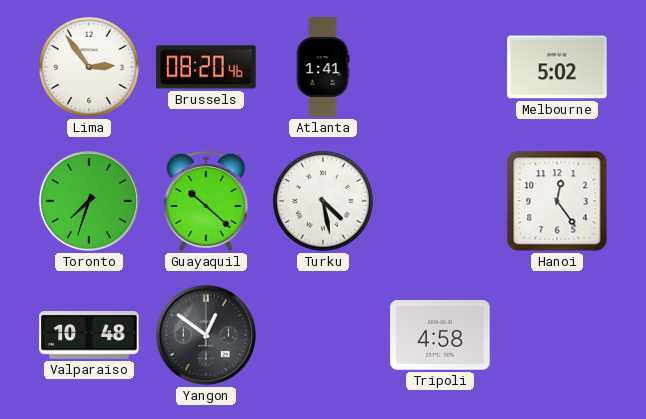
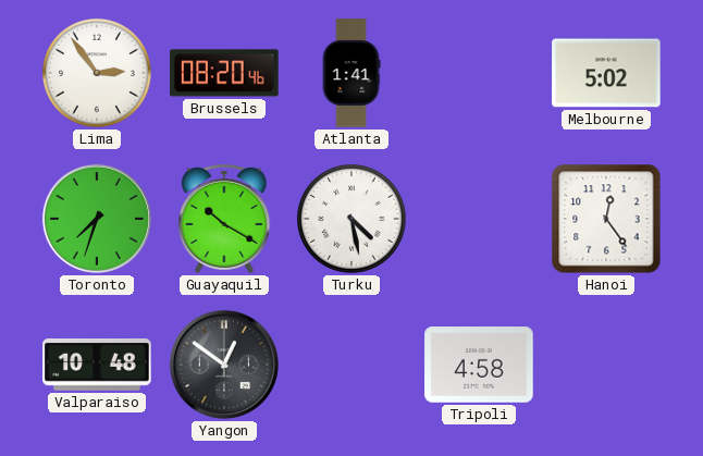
Guayaquil: 10:22 -> 10:20
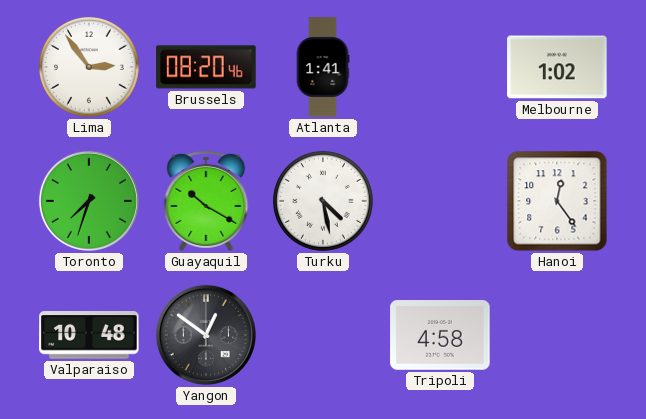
Melbourne: 5:02 -> 1:02
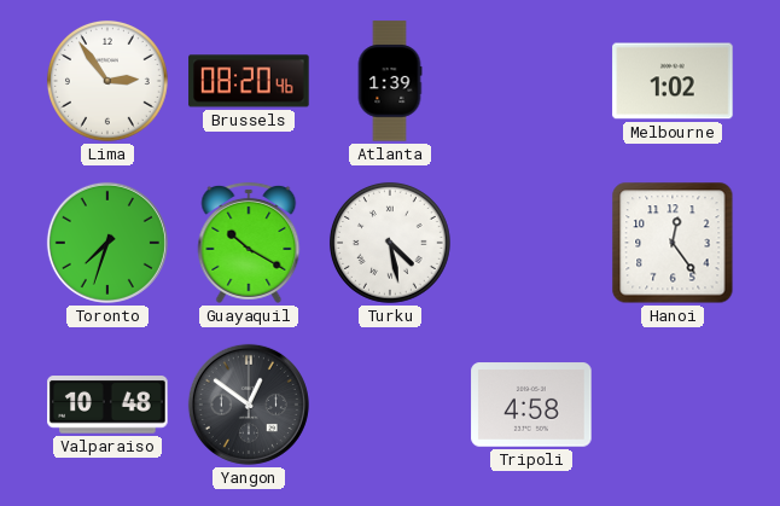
Atlanta: 1:41 -> 1:39
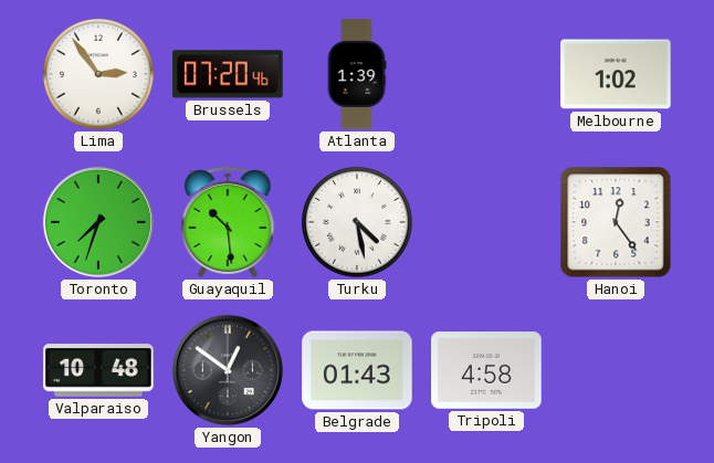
Brussels: 08:20 -> 07:20
Guayaquil: 10:20 -> 10:29
Belgrade: none -> 01:43
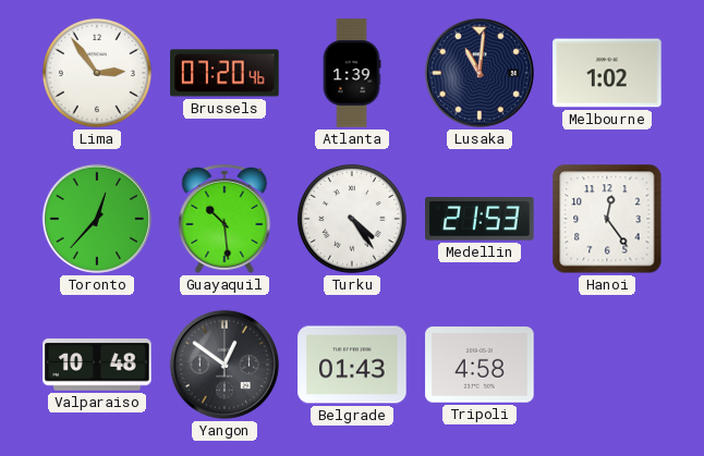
Lusaka: none -> 11:01
Toronto: 7:33 -> 12:37
Turku: 4:28 -> 4:24
Medellin: none -> 21:53
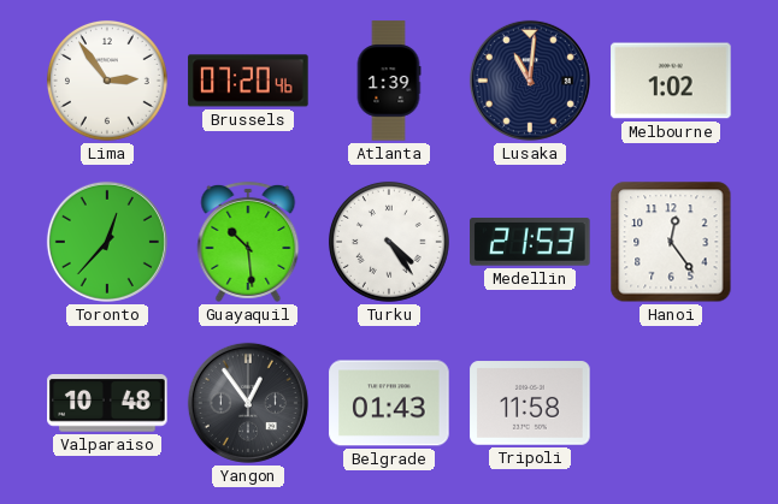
Yangon: 12:51 -> 12:54
Tripoli: 4:58 -> 11:58
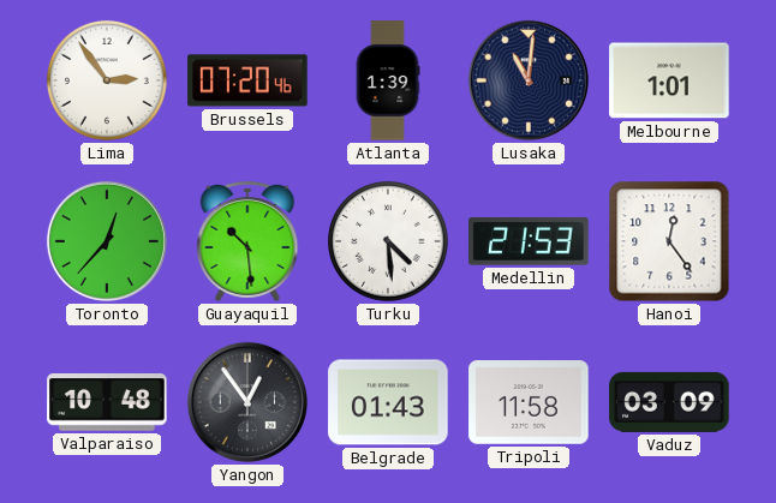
Melbourne: 1:02 -> 1:01
Turku: 4:24 -> 4:29
Vaduz: none -> 03:09
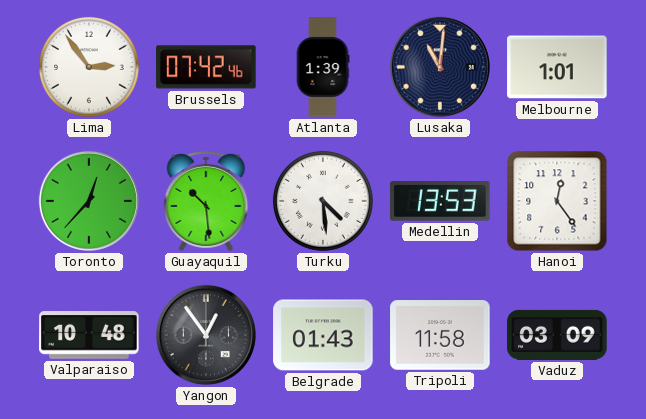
Brussels: 07:20 -> 07:42
Medellin: 21:53 -> 13:53
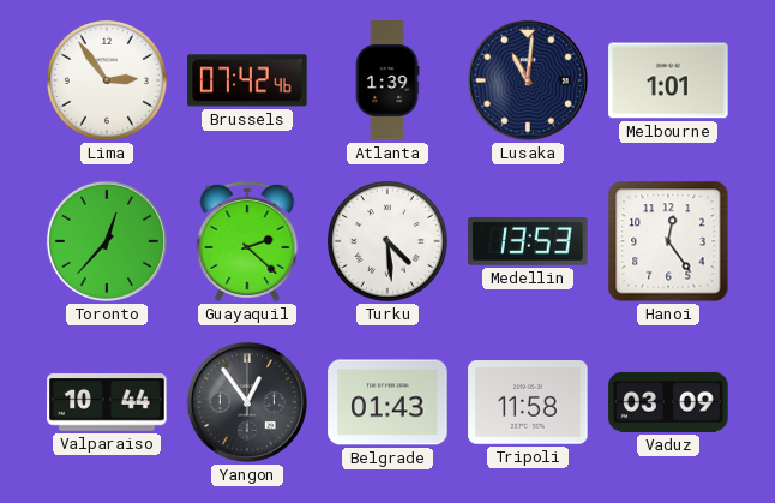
Guayaquil: 10:29 -> 2:22
Valparaiso: 10:48 -> 10:44
